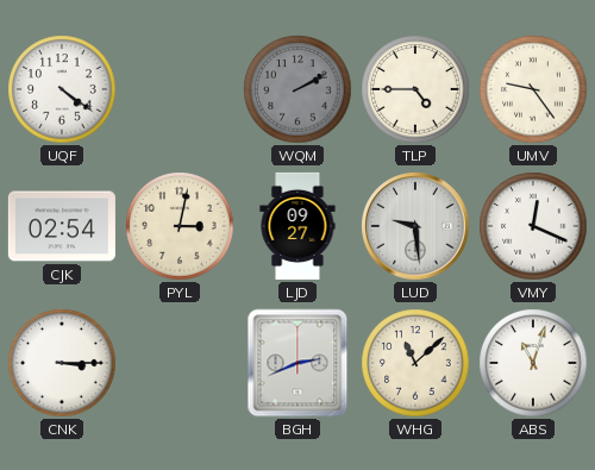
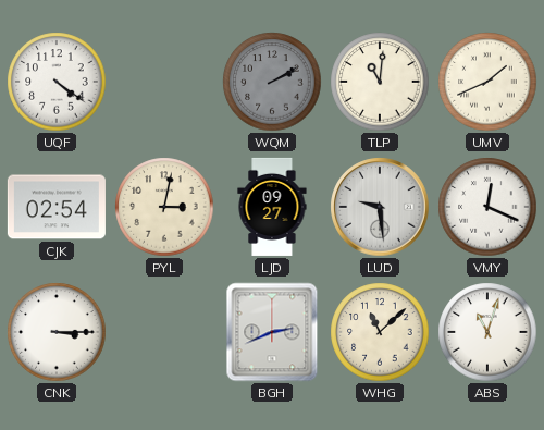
TLP: 4:45 -> 11:01
UMV: 9:24 -> 1:41
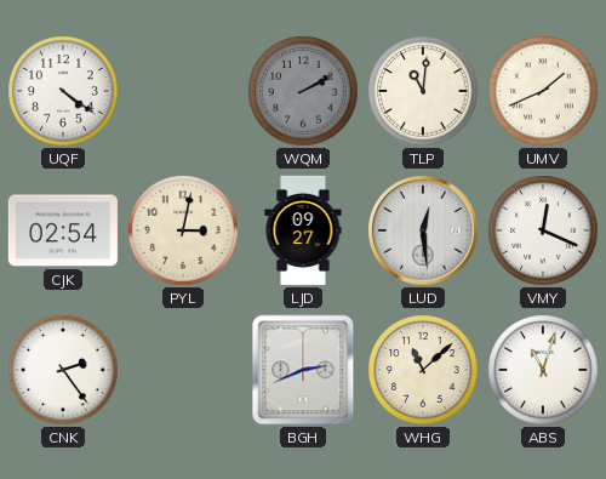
LUD: 9:29 -> 12:29
CNK: 3:15 -> 2:24
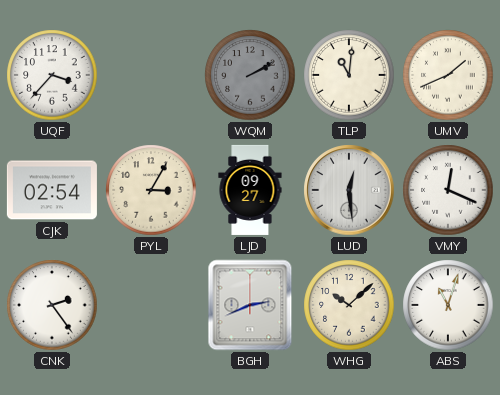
UQF: 4:21 -> 3:37
PYL: 3:02 -> 3:05
WHG: 11:08 -> 10:08
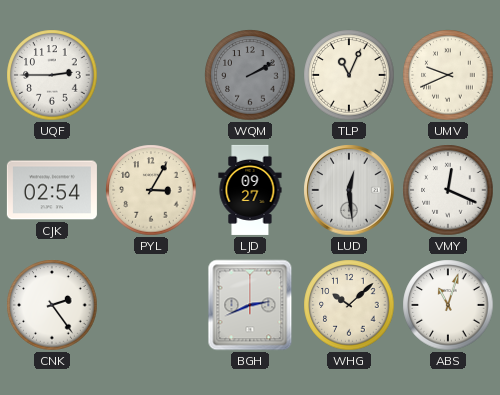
UQF: 3:37 -> 2:45
TLP: 11:01 -> 11:04
UMV: 1:41 -> 9:41
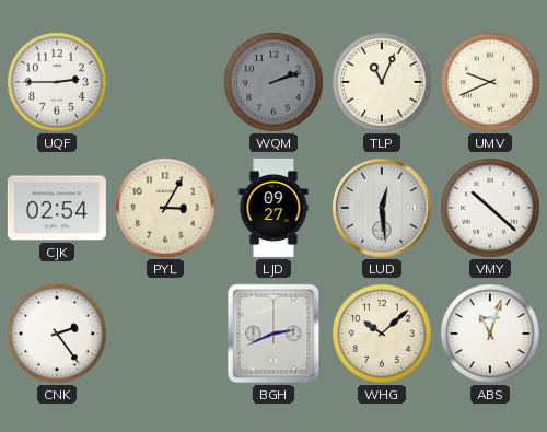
WQM: 2:10 -> 2:12
VMY: 12:19 -> 10:22
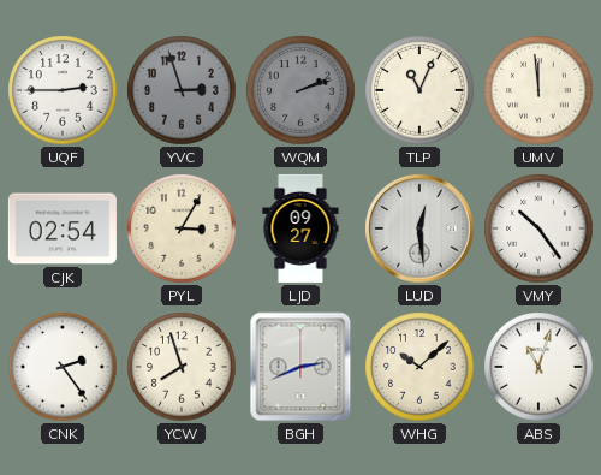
YVC: none -> 2:57
UMV: 9:41 -> 11:59
VMY: 10:22 -> 10:24
YCW: none -> 7:57
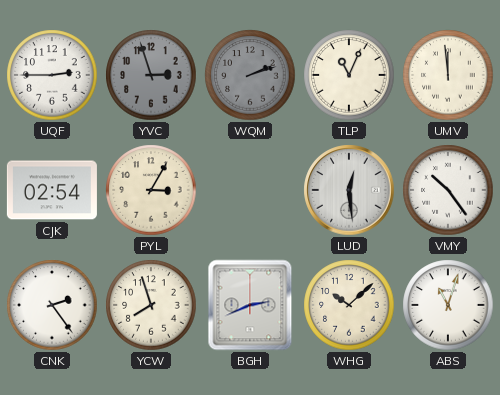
LJD: 09:27 -> none
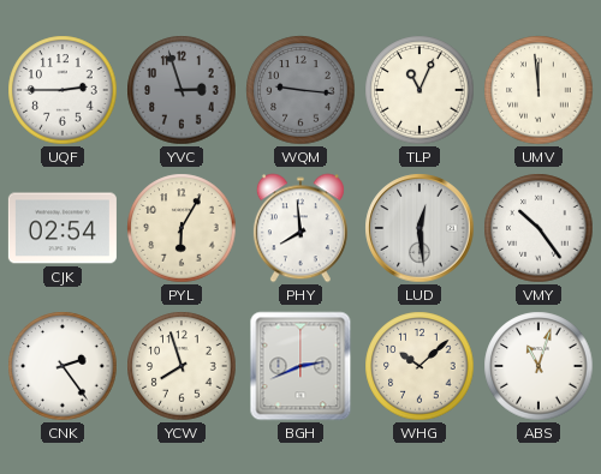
WQM: 2:12 -> 9:16
PYL: 3:05 -> 6:05
PHY: none -> 7:59
